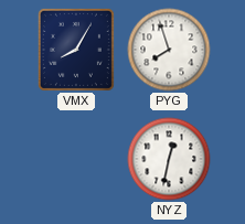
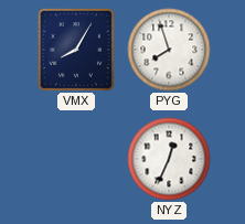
NYZ: 12:32 -> 12:34
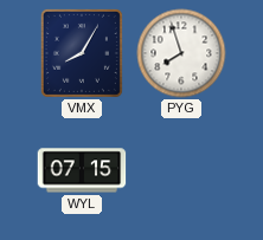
WYL: none -> 07:15
NYZ: 12:34 -> none
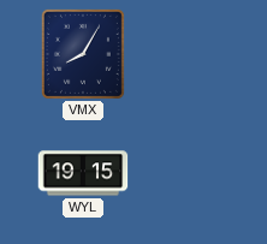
PYG: 7:57 -> none
WYL: 07:15 -> 19:15
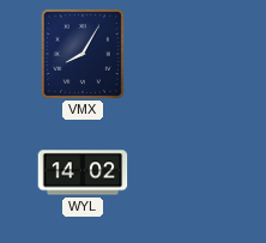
WYL: 19:15 -> 14:02
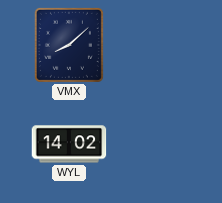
VMX: 8:05 -> 8:08
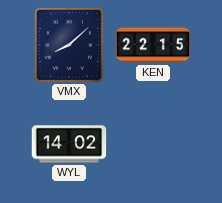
KEN: none -> 22:15
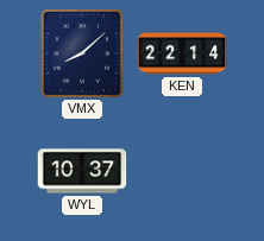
KEN: 22:15 -> 22:14
WYL: 14:02 -> 10:37
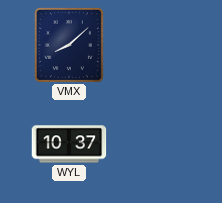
KEN: 22:14 -> none
